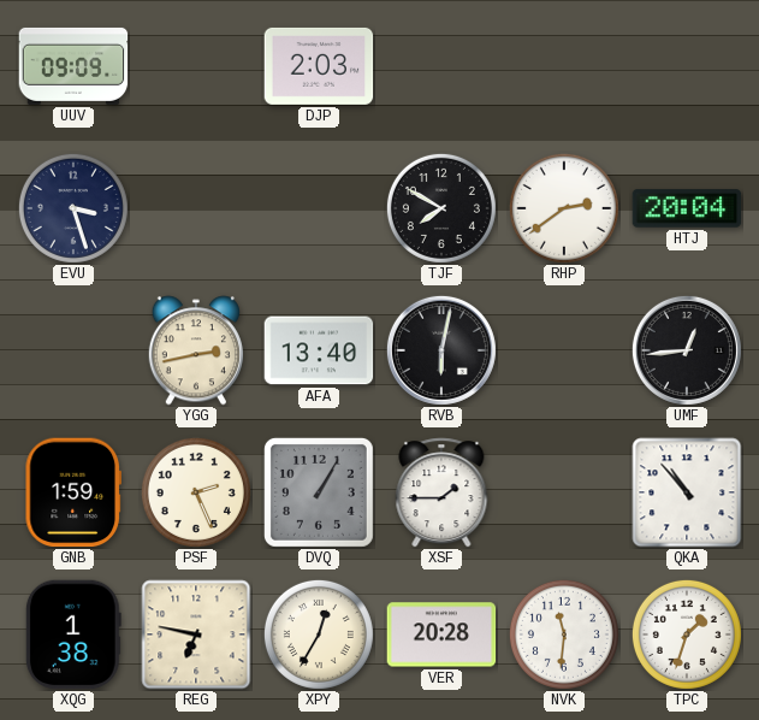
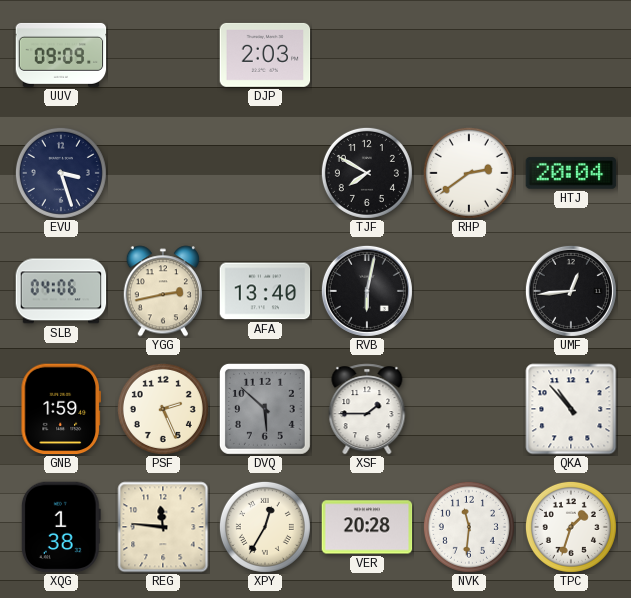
SLB: none -> 04:06
DVQ: 1:05 -> 5:52
REG: 6:47 -> 11:46
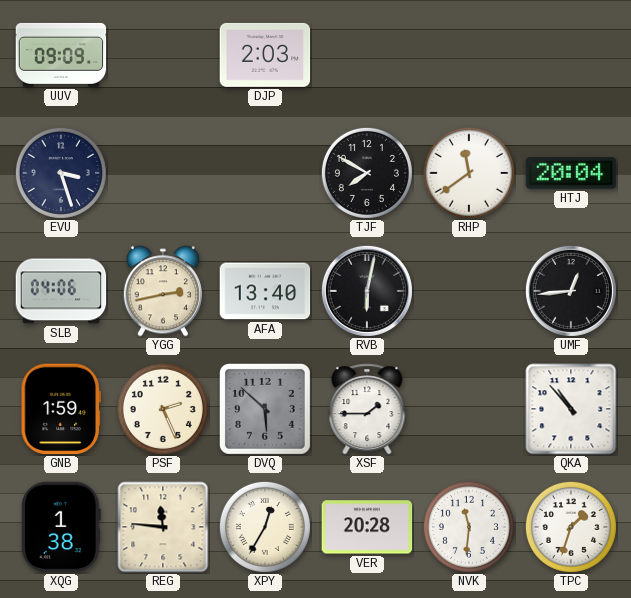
RHP: 2:39 -> 11:39
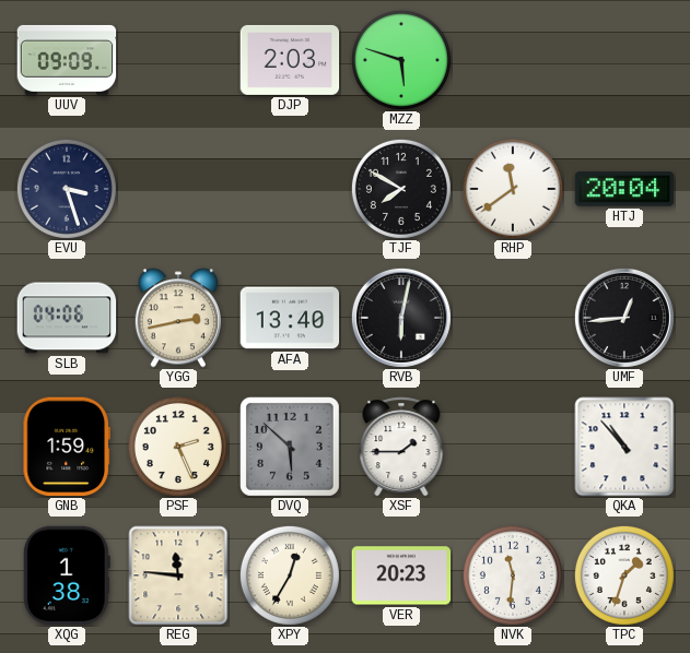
MZZ: none -> 5:48
VER: 20:28 -> 20:23
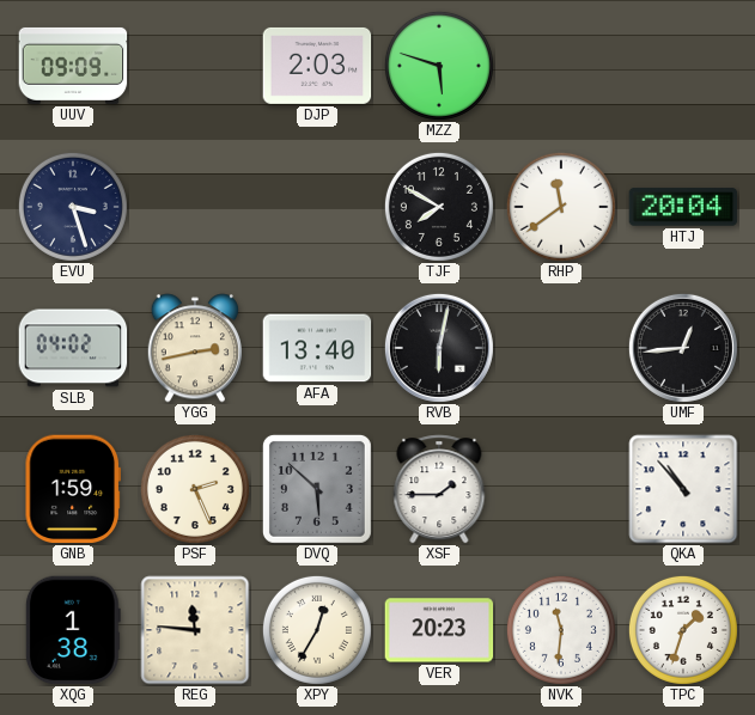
SLB: 04:06 -> 04:02
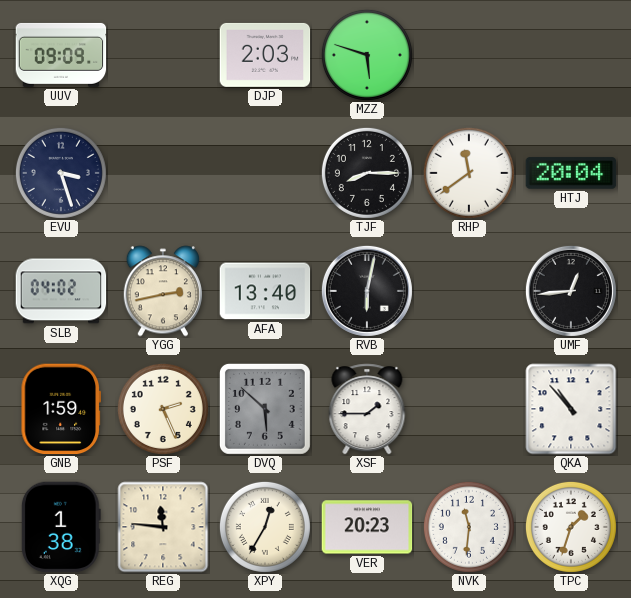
TJF: 7:50 -> 8:15
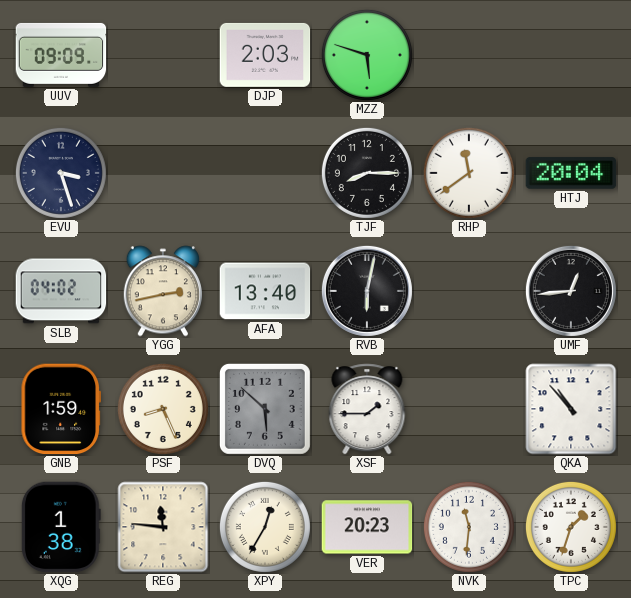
PSF: 2:26 -> 8:26
